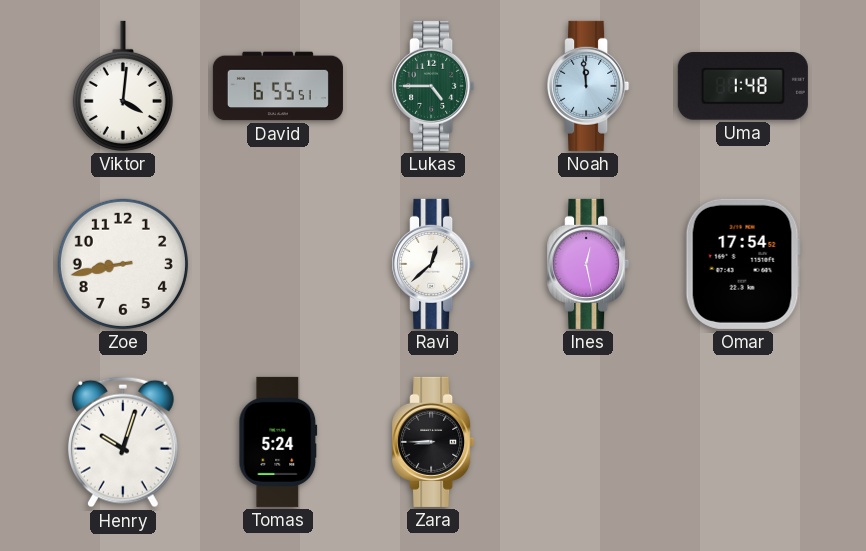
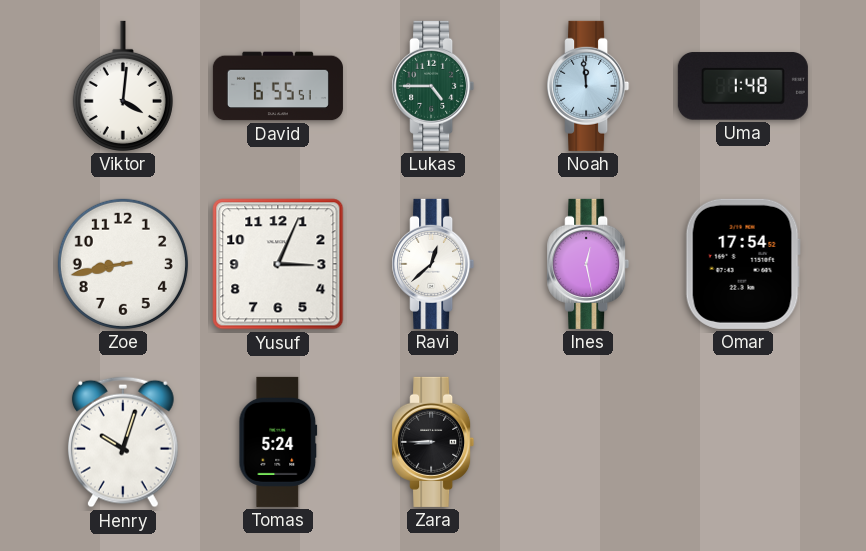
Yusuf: none -> 3:04
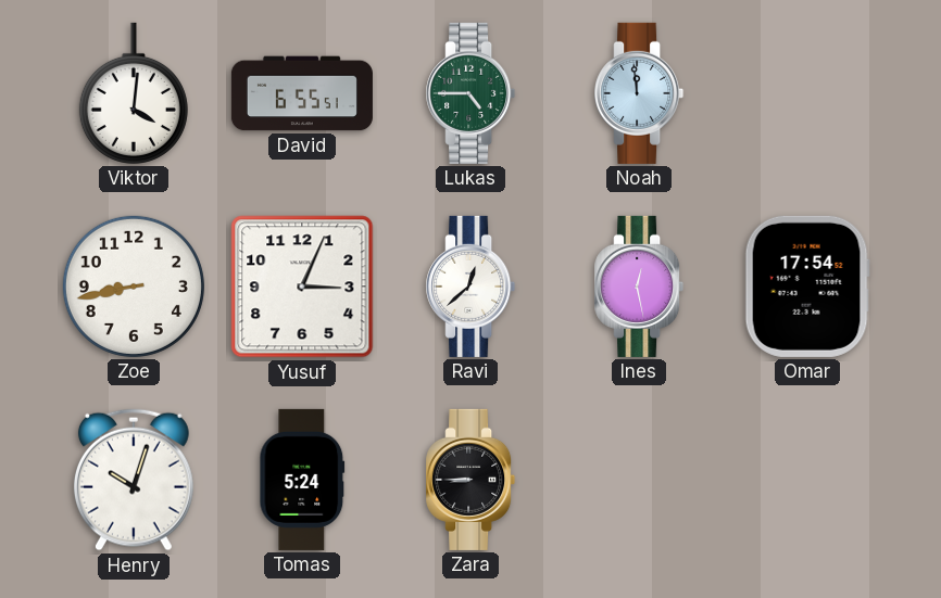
Uma: 1:48 -> none
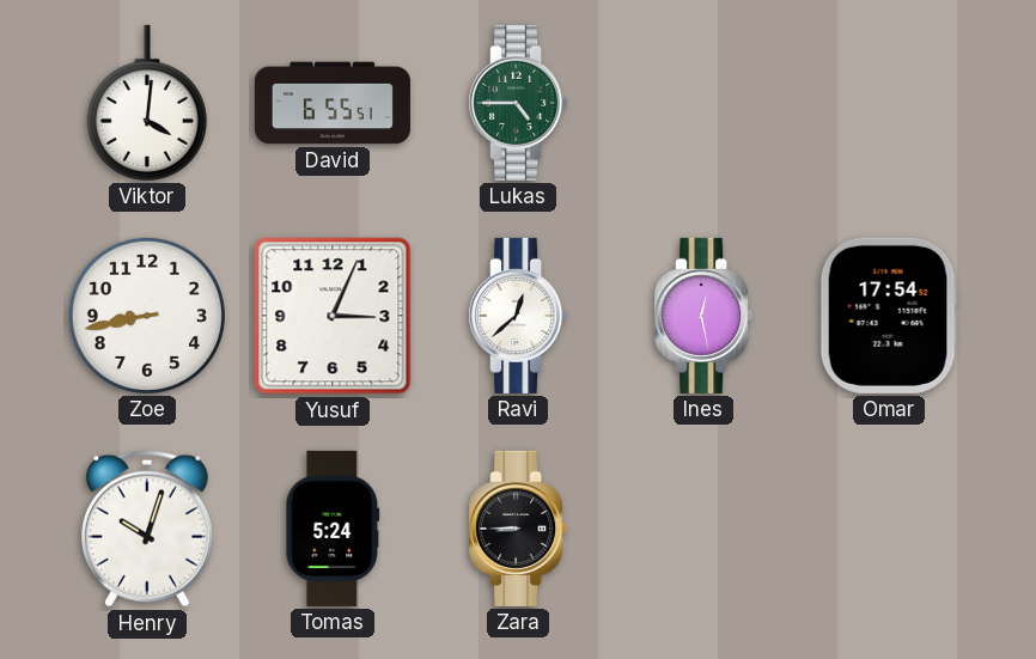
Noah: 11:59 -> none
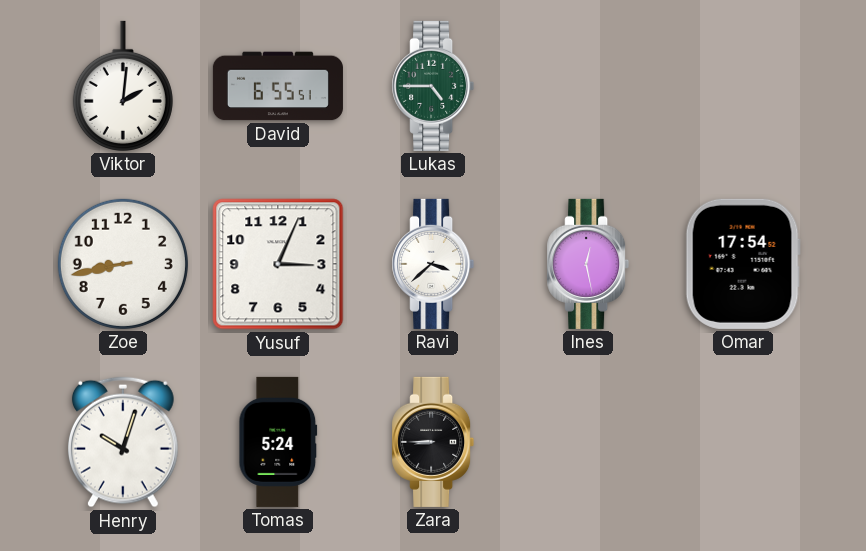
Viktor: 4:01 -> 2:01
Ravi: 12:38 -> 3:38
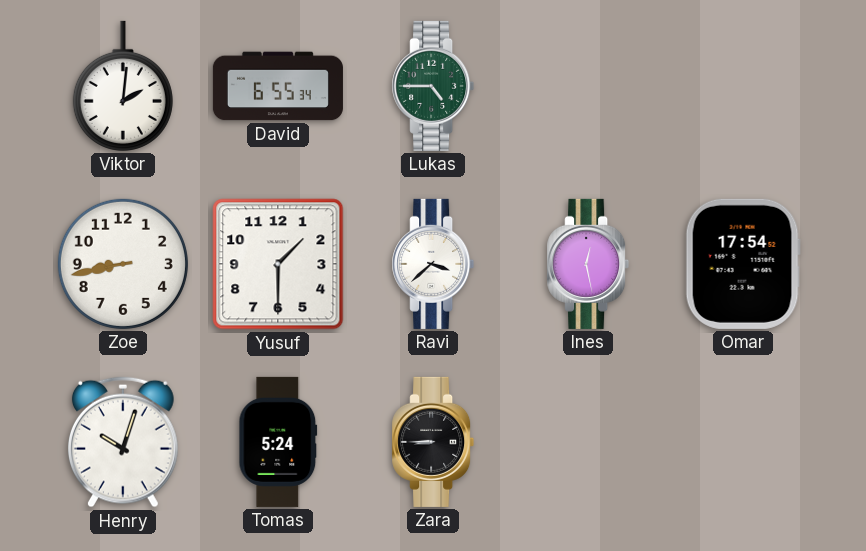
David: 6:55:51 -> 6:55:34
Yusuf: 3:04 -> 1:30
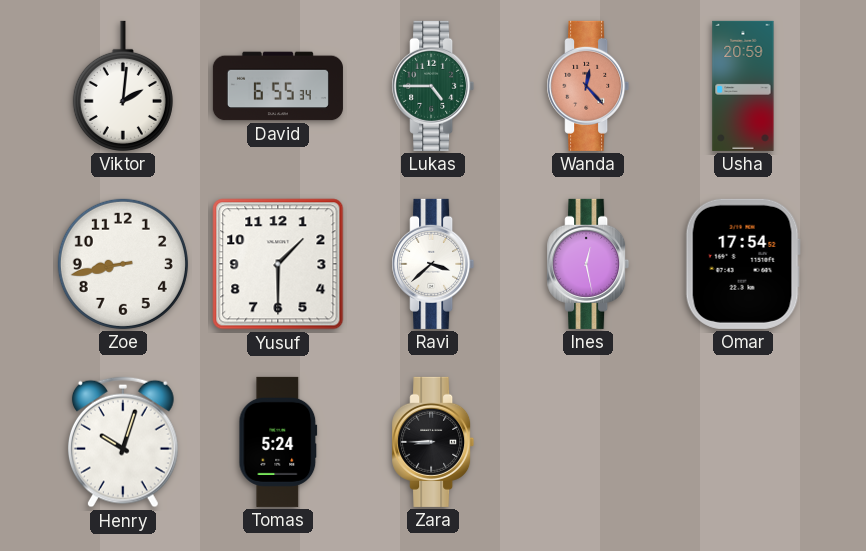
Wanda: none -> 12:23
Usha: none -> 20:59
